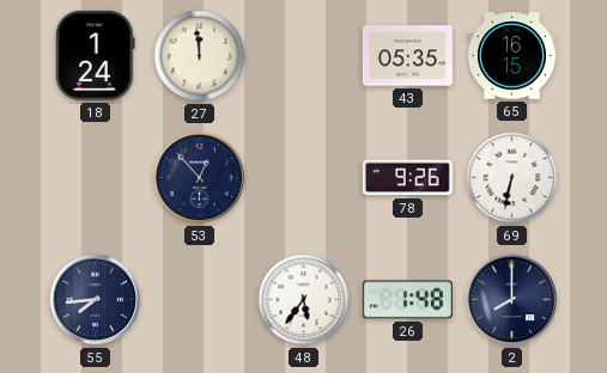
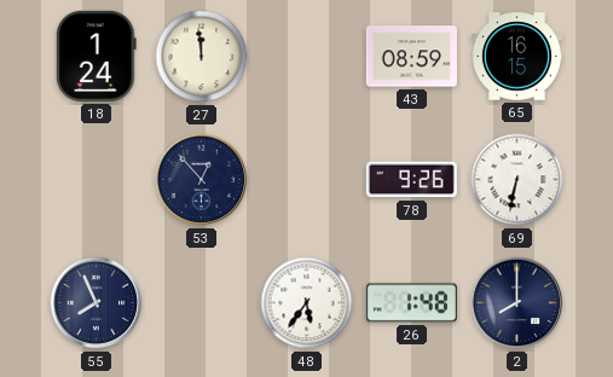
43: 05:35 -> 08:59
55: 7:44 -> 7:56
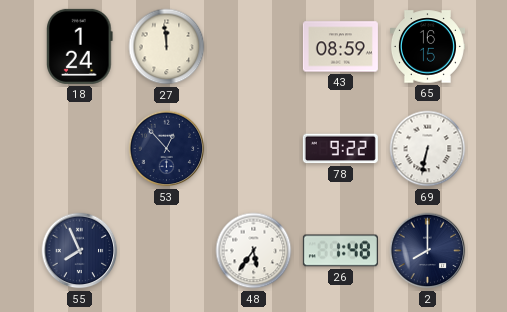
78: 9:26 -> 9:22
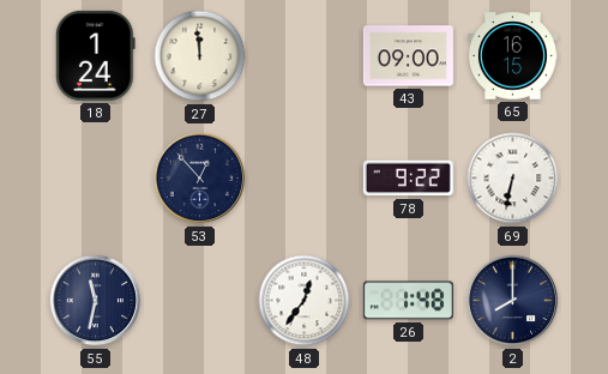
43: 08:59 -> 09:00
55: 7:56 -> 11:32
48: 5:36 -> 12:36
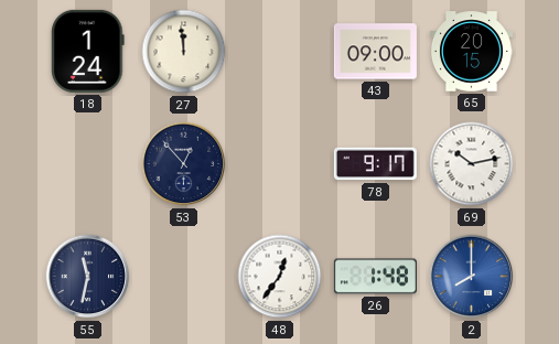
65: 16:15 -> 20:15
78: 9:22 -> 9:17
69: 6:32 -> 10:13
2 dial: navy -> blue
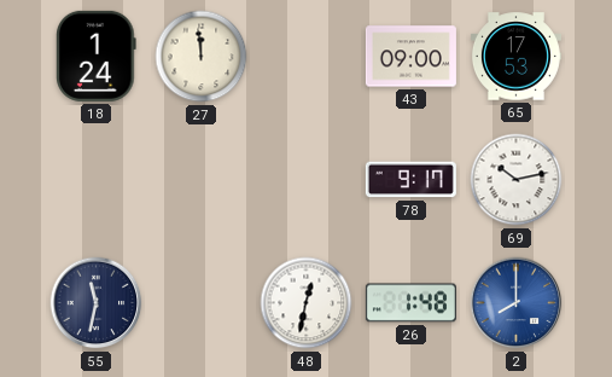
65: 20:15 -> 17:53
53: 12:53 -> none
48: 12:36 -> 12:32
